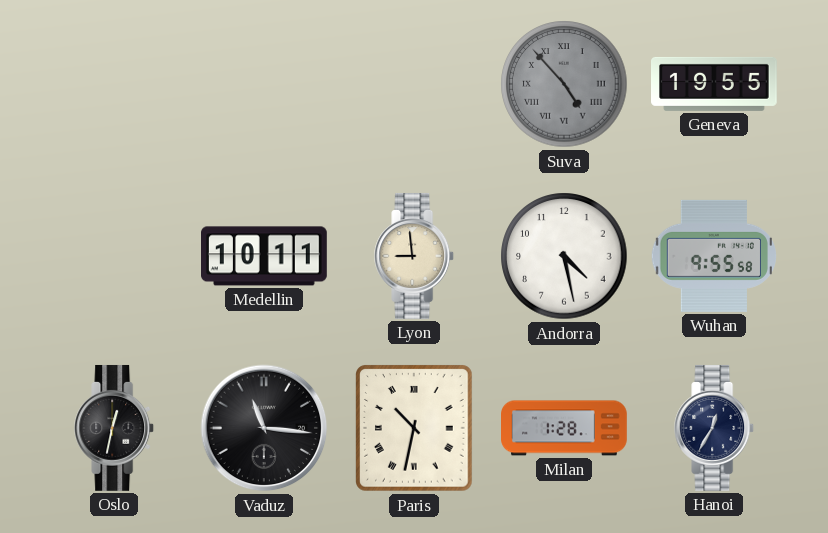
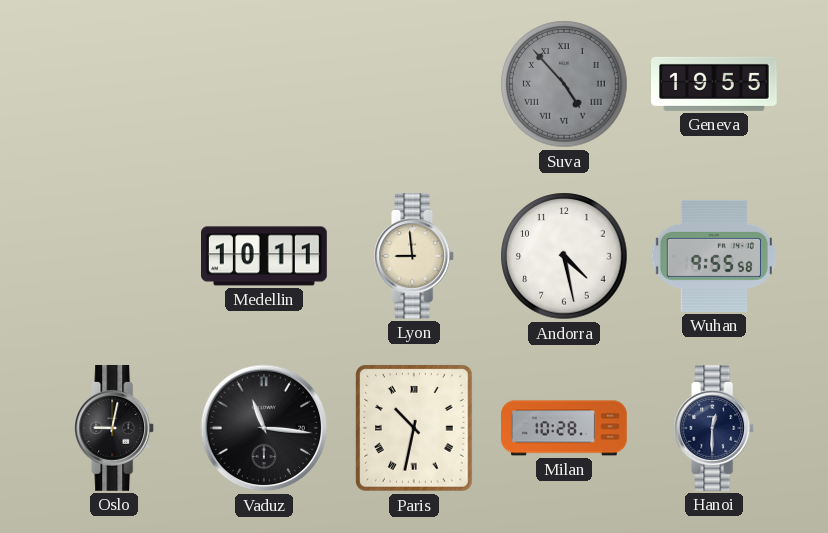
Oslo: 12:32 -> 9:02
Milan: 1:28 -> 10:28
Hanoi: 12:35 -> 12:30
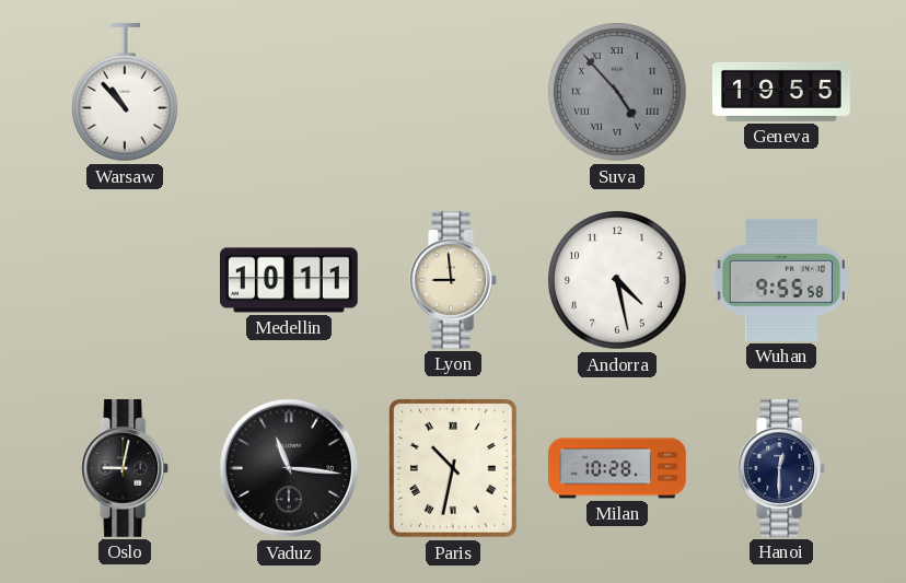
Warsaw: none -> 10:53
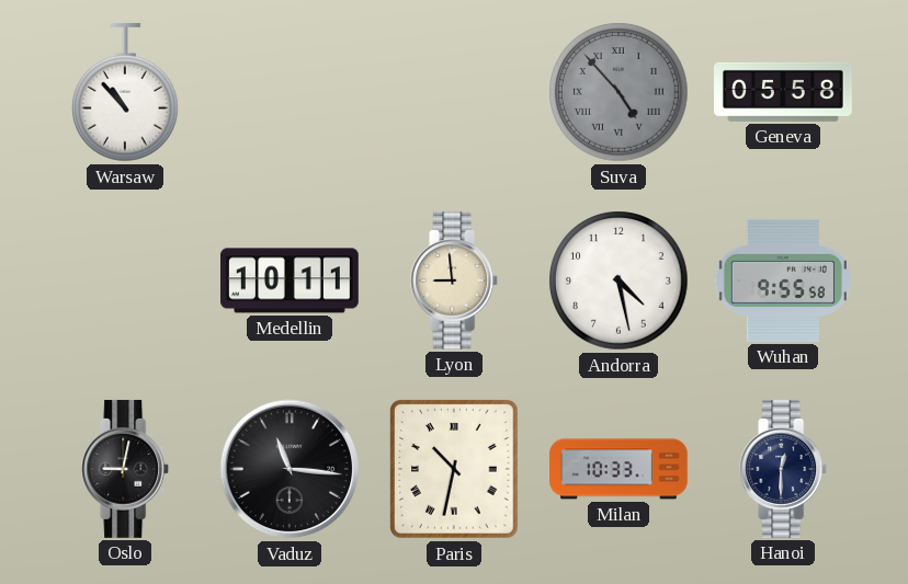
Geneva: 19:55 -> 05:58
Milan: 10:28 -> 10:33
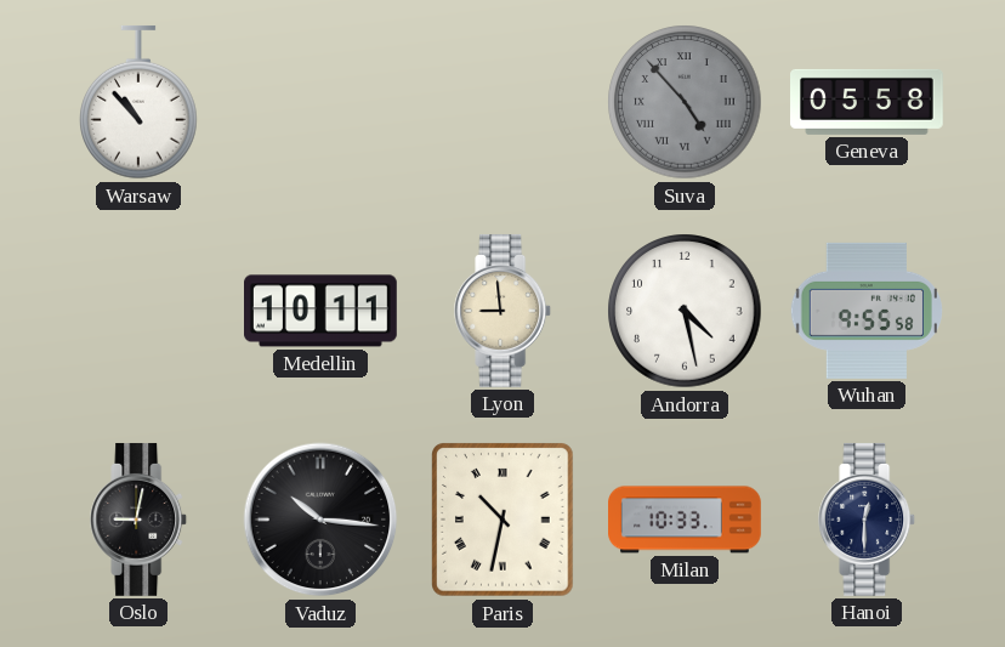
Vaduz: 11:16 -> 10:16
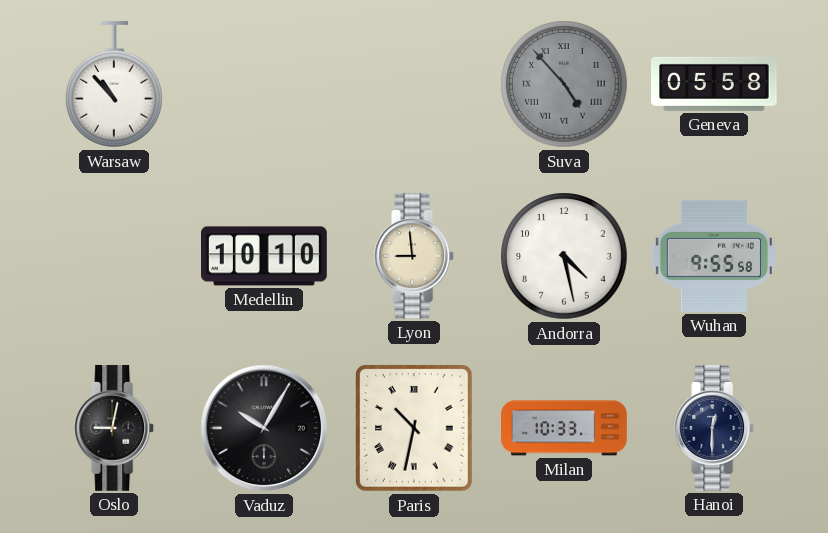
Medellin: 10:11 -> 10:10
Vaduz: 10:16 -> 10:05
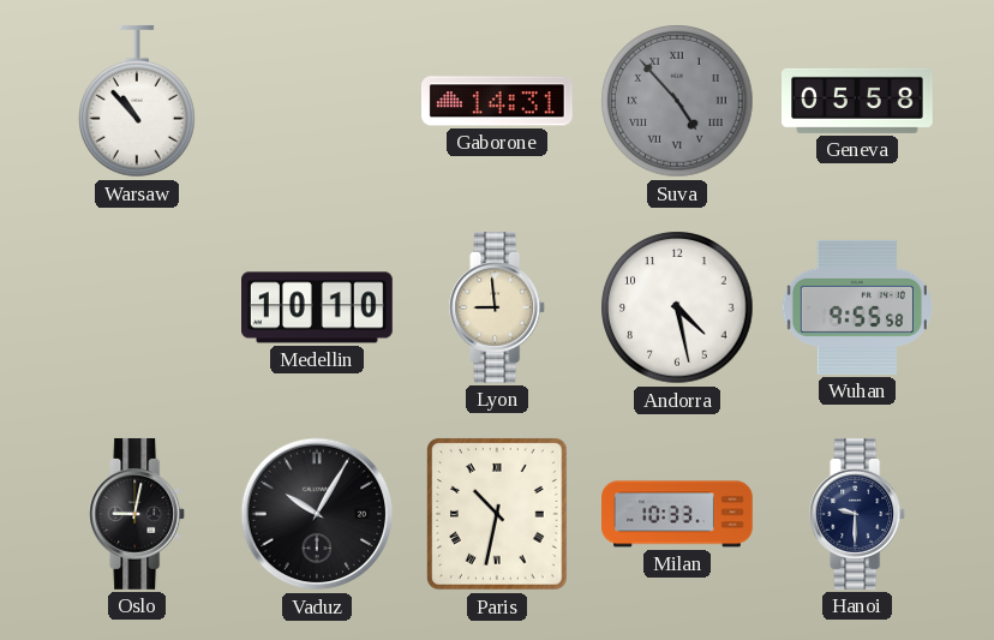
Gaborone: none -> 14:31
Hanoi: 12:30 -> 9:30
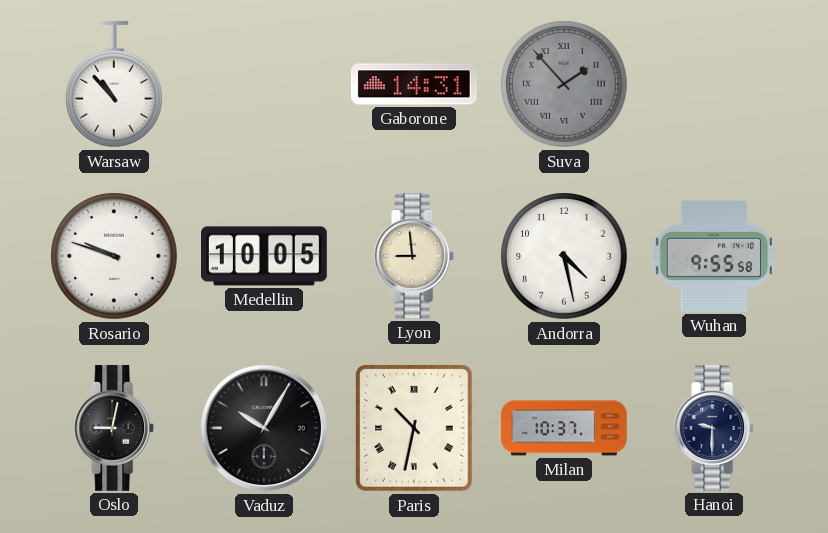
Suva: 4:53 -> 1:53
Geneva: 05:58 -> none
Rosario: none -> 9:48
Medellin: 10:10 -> 10:05
Milan: 10:33 -> 10:37
